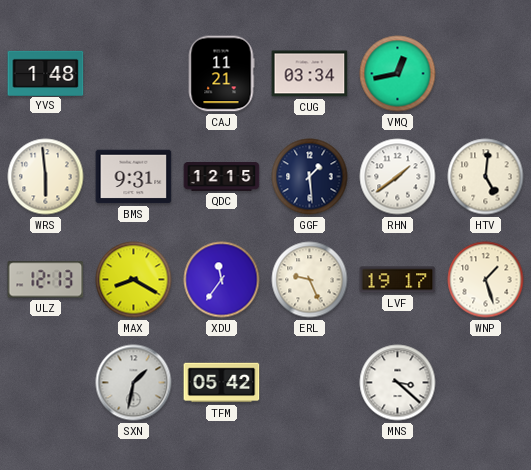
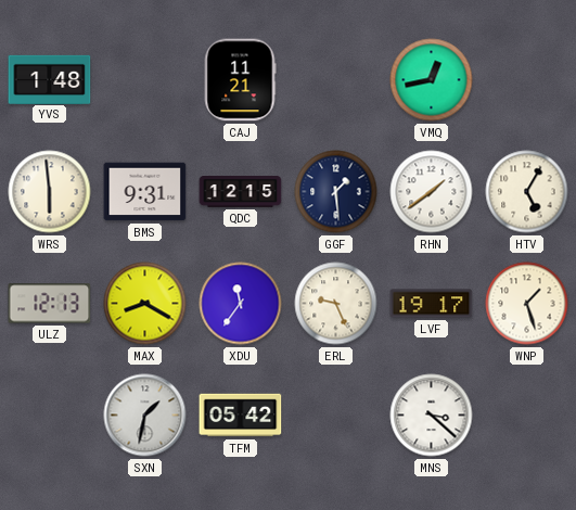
CUG: 03:34 -> none
HTV: 5:01 -> 5:05
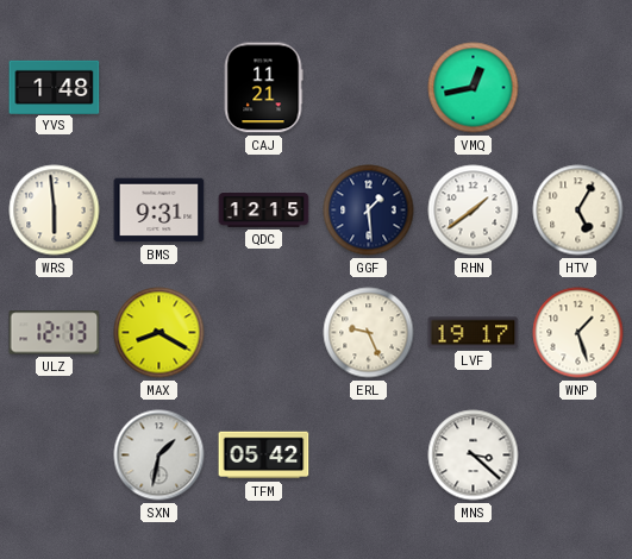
XDU: 11:36 -> none
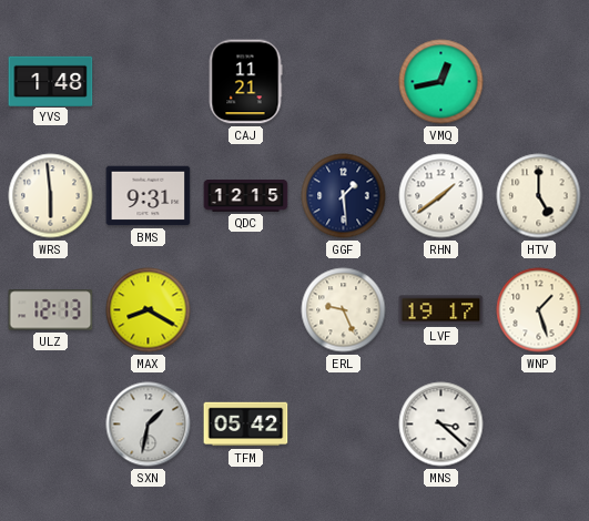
HTV: 5:05 -> 5:00
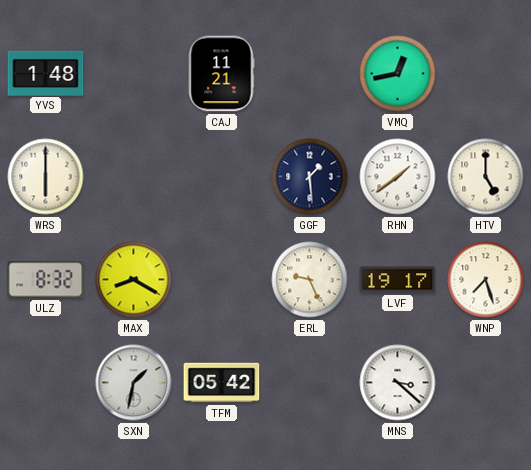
WRS: 5:59 -> 6:00
BMS: 9:31 -> none
QDC: 12:15 -> none
ULZ: 12:13 -> 8:32
WNP: 1:27 -> 7:27
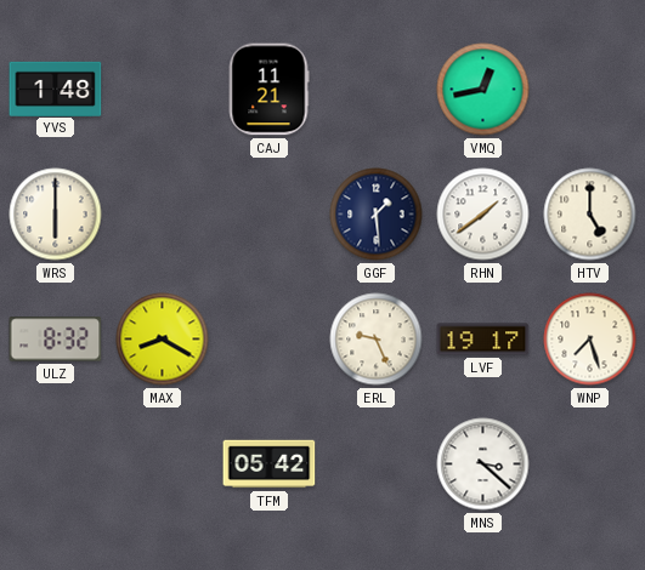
SXN: 1:32 -> none
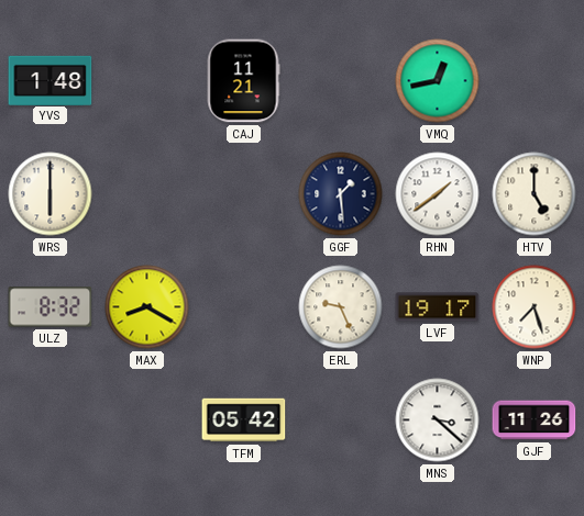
GJF: none -> 11:26
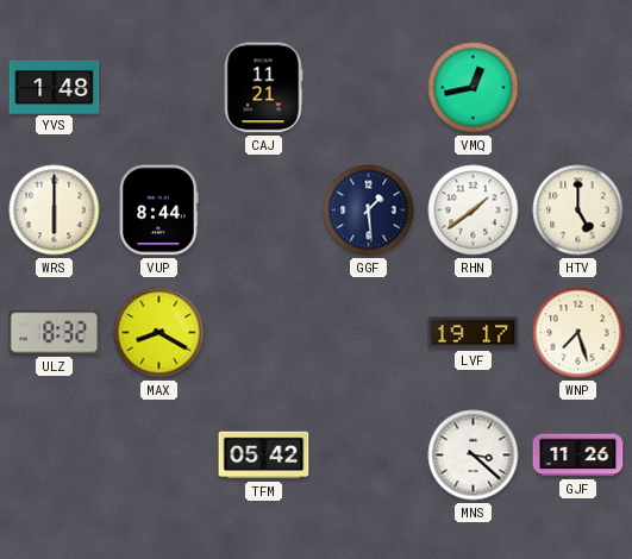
VUP: none -> 8:44
ERL: 9:26 -> none
